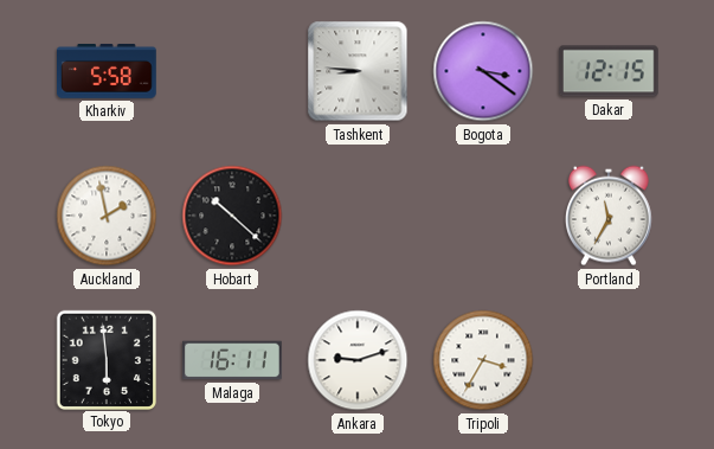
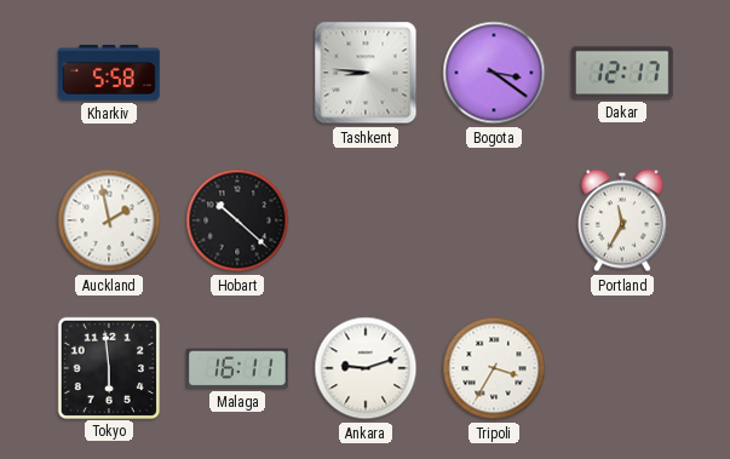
Dakar: 12:15 -> 12:17
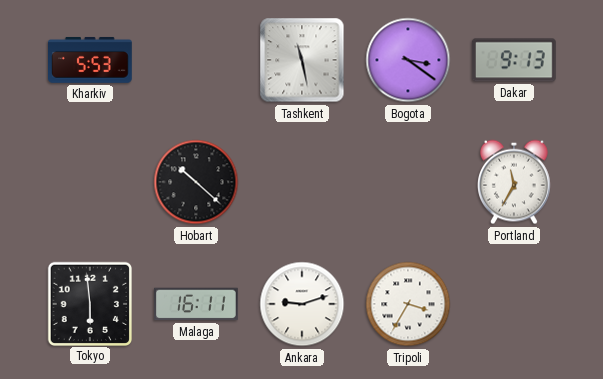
Kharkiv: 5:58 -> 5:53
Tashkent: 8:46 -> 11:28
Dakar: 12:17 -> 9:13
Auckland: 1:58 -> none
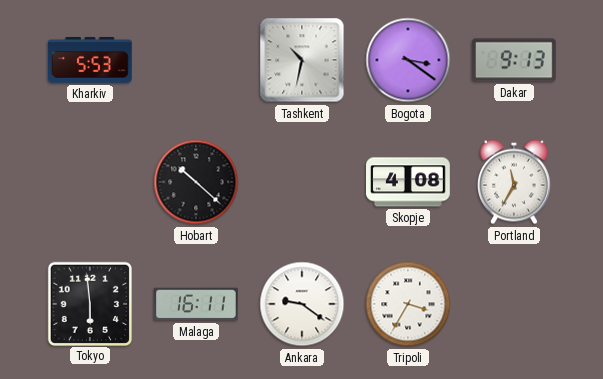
Tashkent: 11:28 -> 10:32
Skopje: none -> 4:08
Ankara: 9:12 -> 9:21
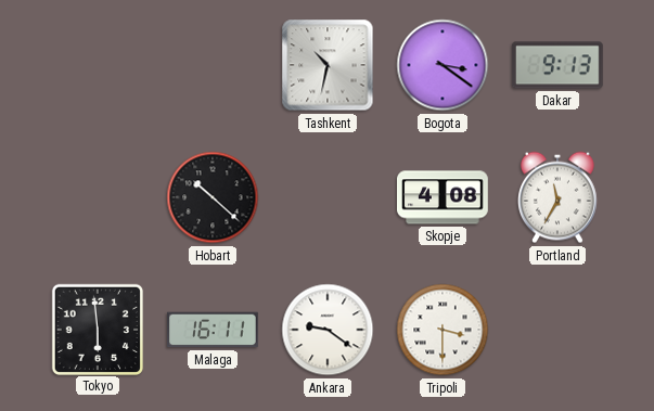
Kharkiv: 5:53 -> none
Tripoli: 3:35 -> 3:30
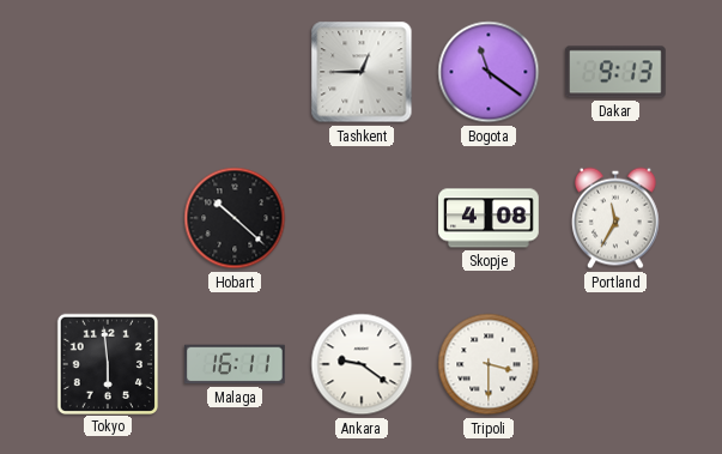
Tashkent: 10:32 -> 12:45
Bogota: 3:21 -> 11:21
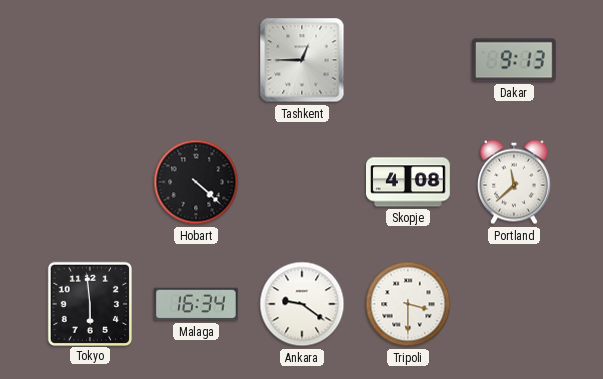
Bogota: 11:21 -> none
Hobart: 10:22 -> 4:22
Portland: 11:35 -> 11:38
Malaga: 16:11 -> 16:34
